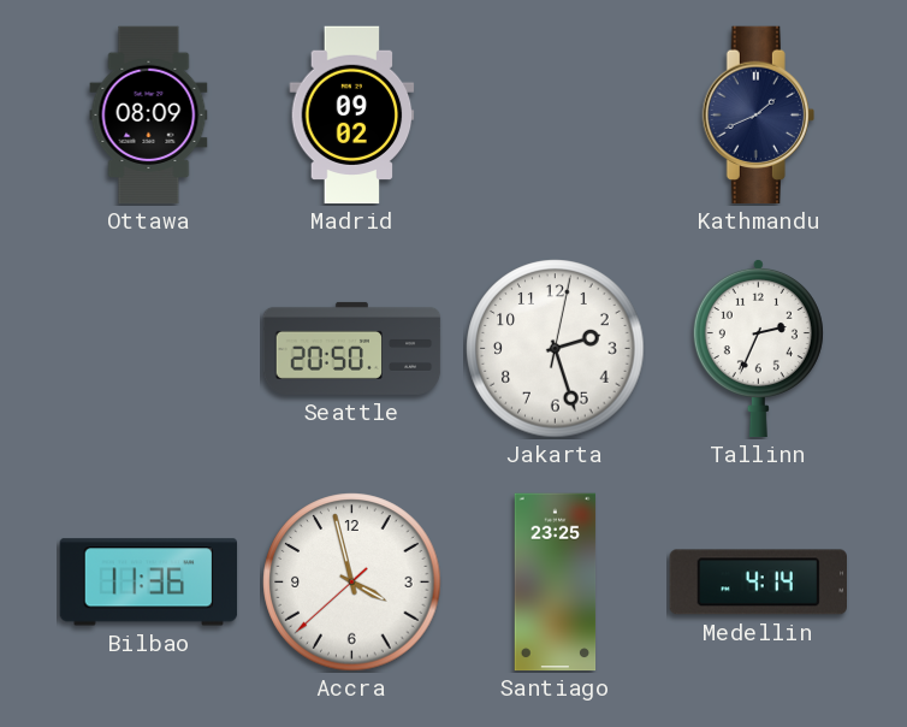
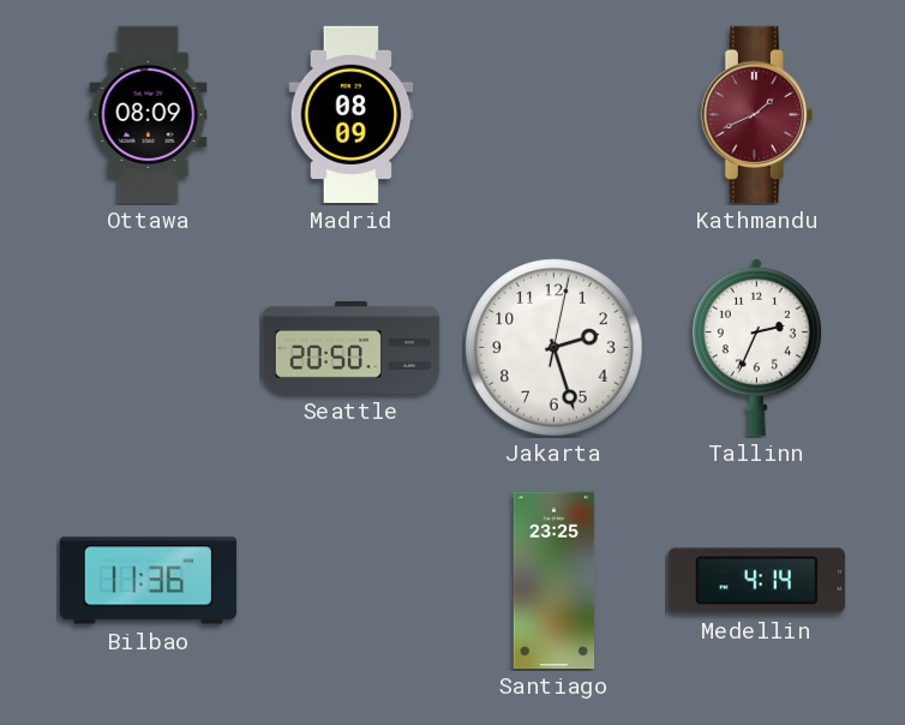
Madrid: 09:02 -> 08:09
Kathmandu dial: navy -> burgundy
Accra: 3:57 -> none
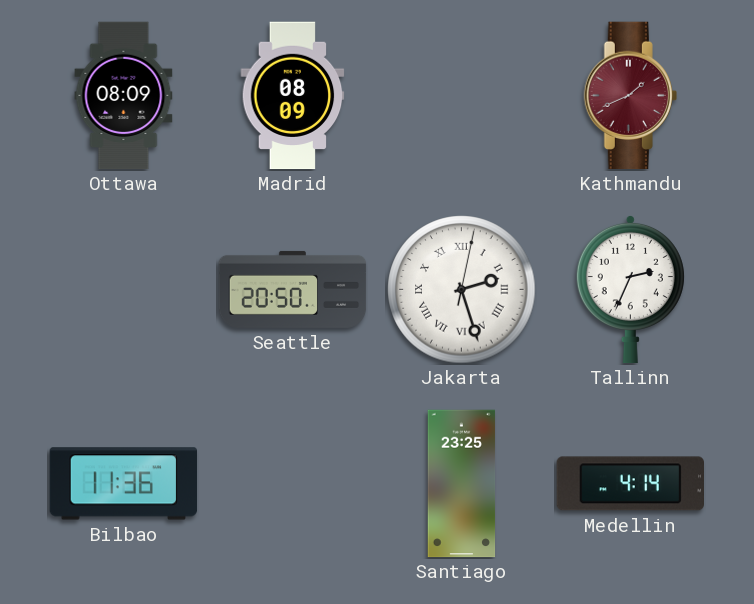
Jakarta numerals: Arabic -> Roman
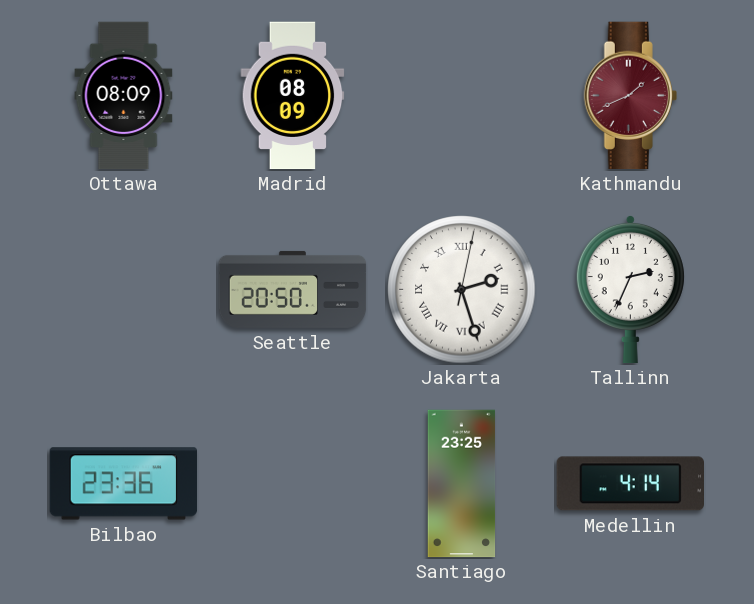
Bilbao: 11:36 -> 23:36
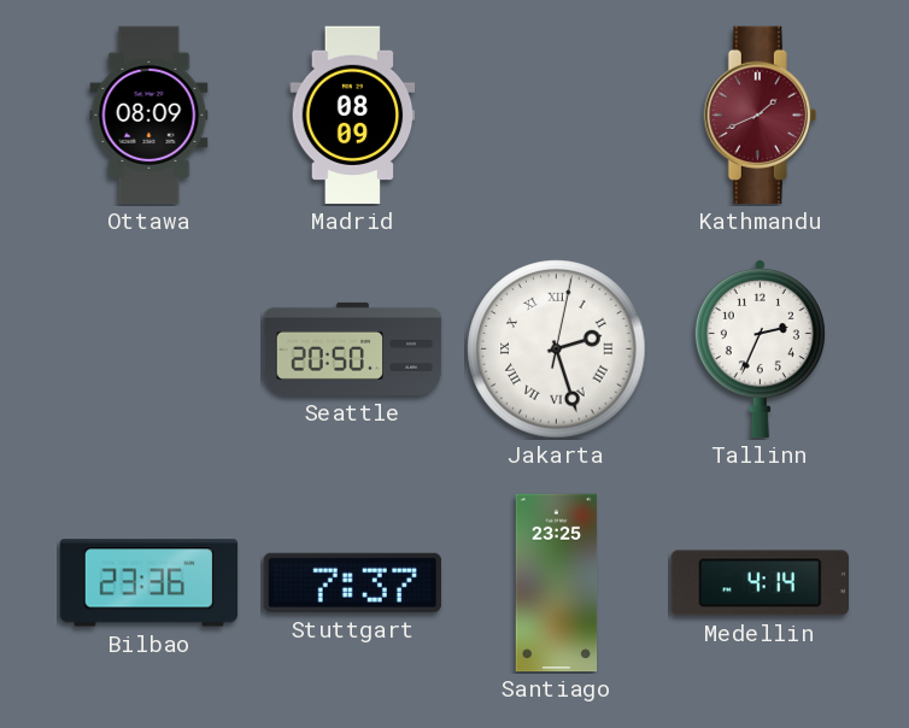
Stuttgart: none -> 7:37
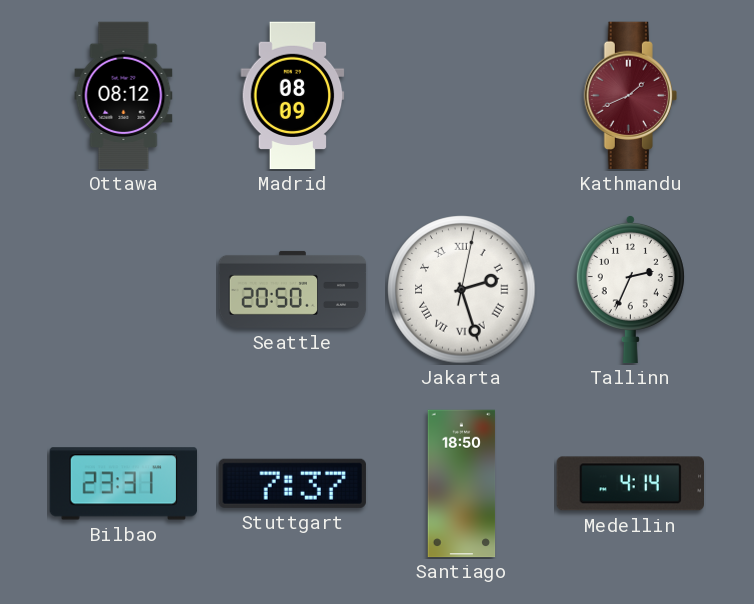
Ottawa: 08:09 -> 08:12
Bilbao: 23:36 -> 23:31
Santiago: 23:25 -> 18:50
